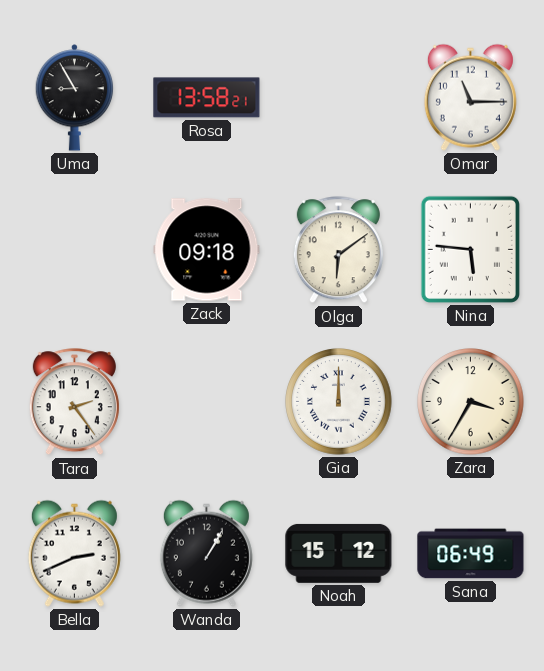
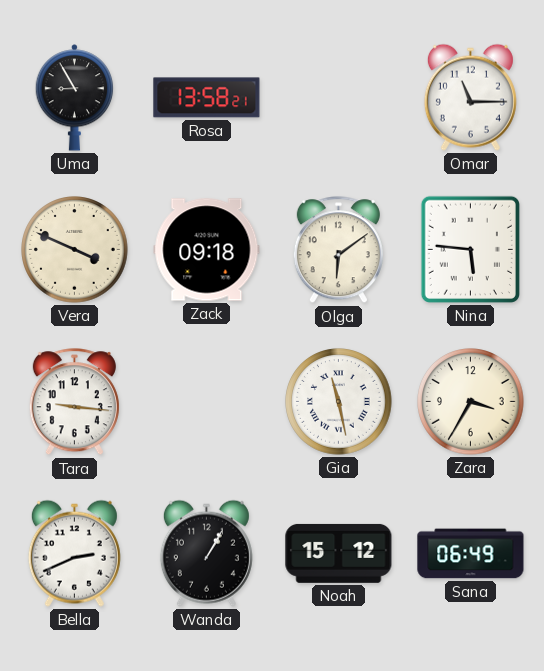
Vera: none -> 3:49
Tara: 2:24 -> 9:16
Gia: 12:00 -> 11:28
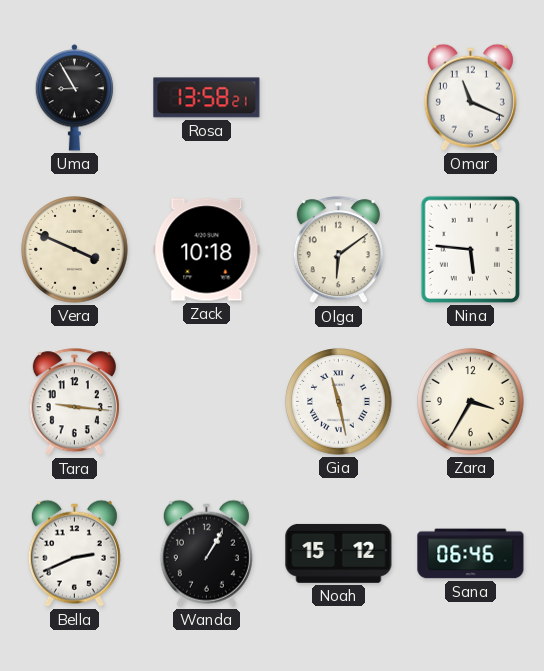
Omar: 11:15 -> 11:19
Zack: 09:18 -> 10:18
Sana: 06:49 -> 06:46
